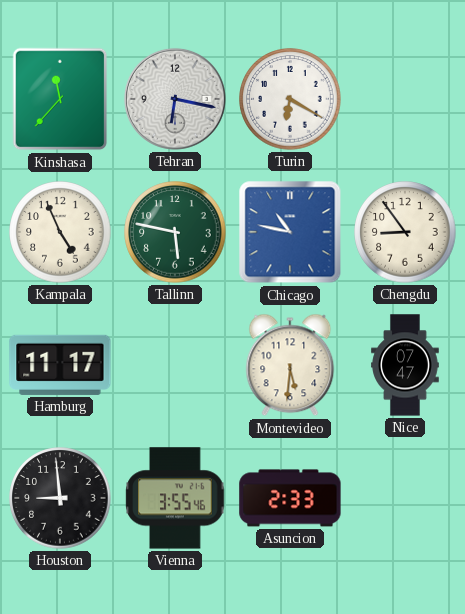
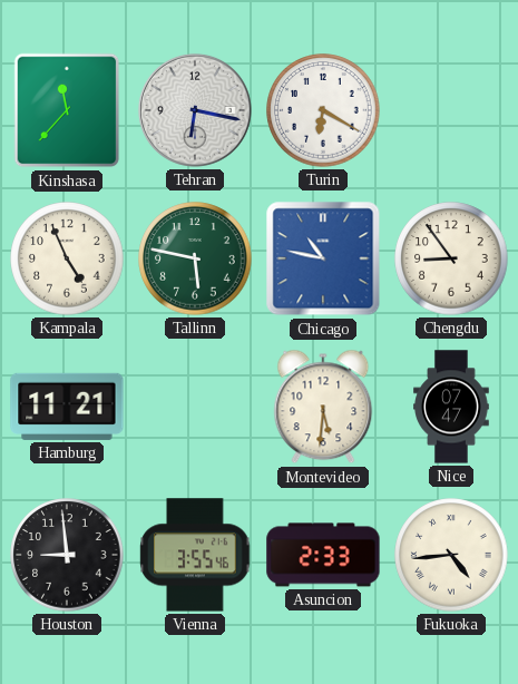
Hamburg: 11:17 -> 11:21
Fukuoka: none -> 4:44
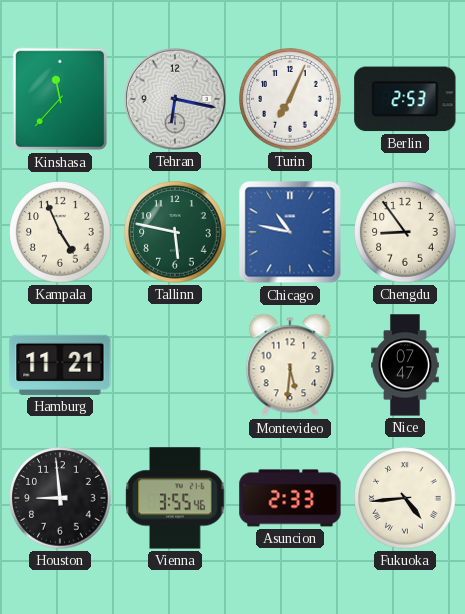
Turin: 6:20 -> 7:04
Berlin: none -> 2:53
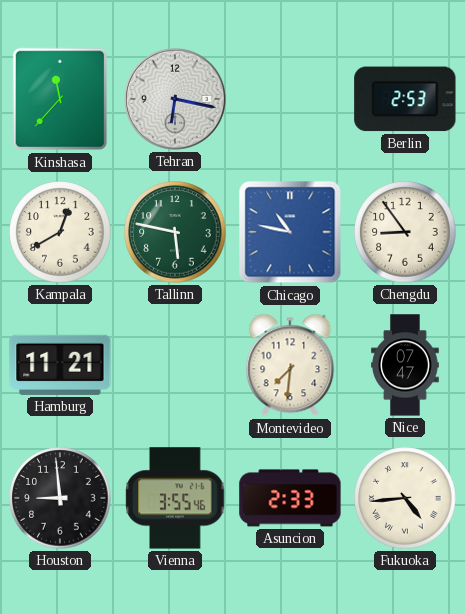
Turin: 7:04 -> none
Kampala: 4:56 -> 12:40
Montevideo: 5:31 -> 7:31
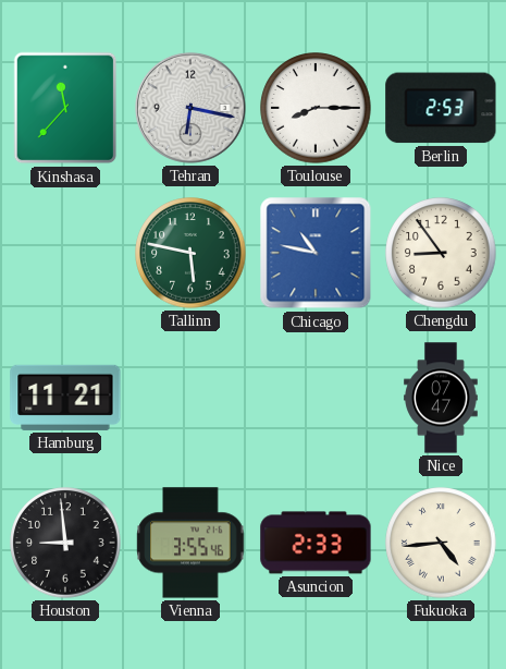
Toulouse: none -> 8:15
Kampala: 12:40 -> none
Montevideo: 7:31 -> none
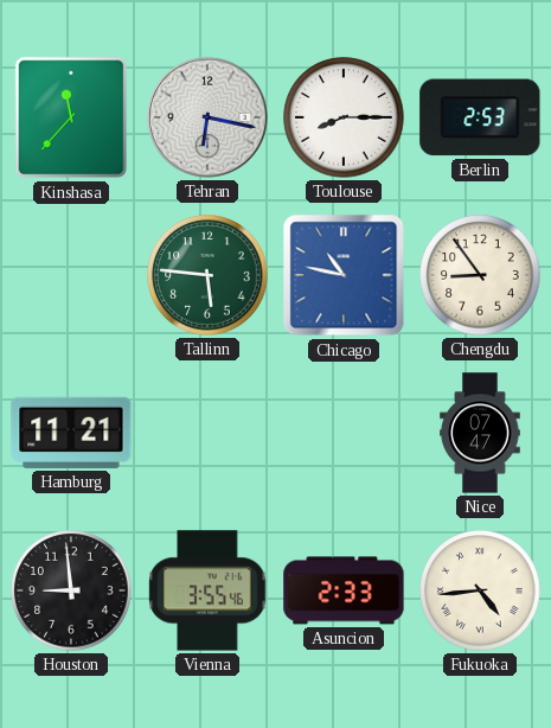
Tallinn: 5:47 -> 5:46
